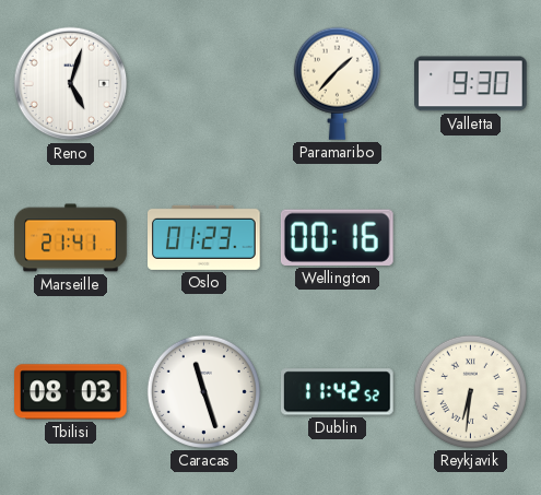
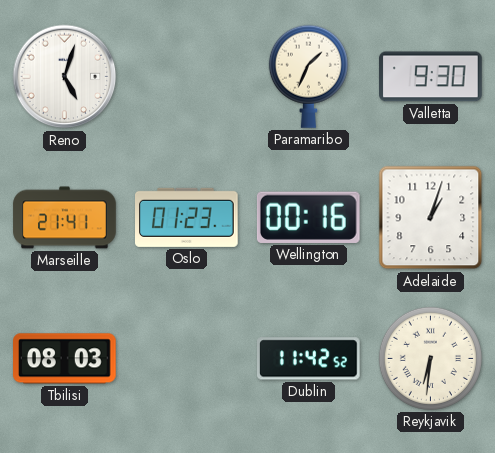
Paramaribo: 1:37 -> 1:34
Adelaide: none -> 1:03
Caracas: 11:27 -> none
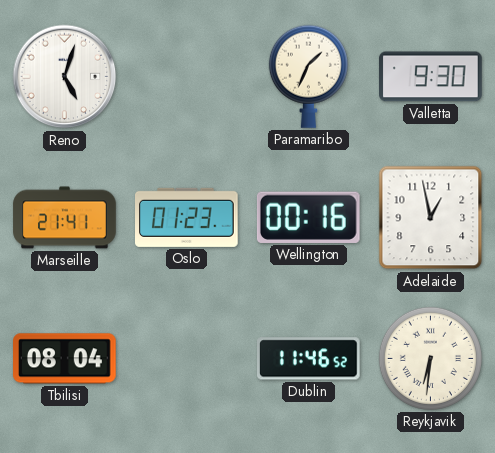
Adelaide: 1:03 -> 12:58
Tbilisi: 08:03 -> 08:04
Dublin: 11:42 -> 11:46
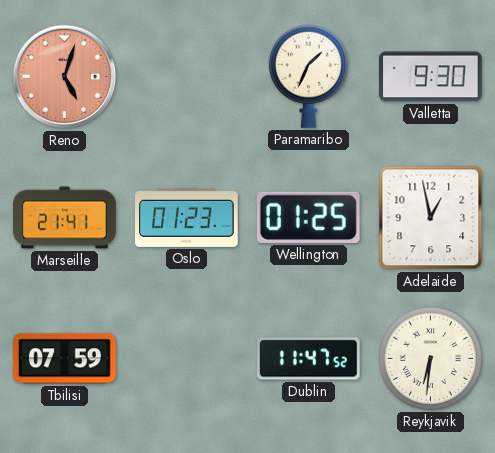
Reno dial: white -> salmon
Wellington: 00:16 -> 01:25
Tbilisi: 08:04 -> 07:59
Dublin: 11:46 -> 11:47
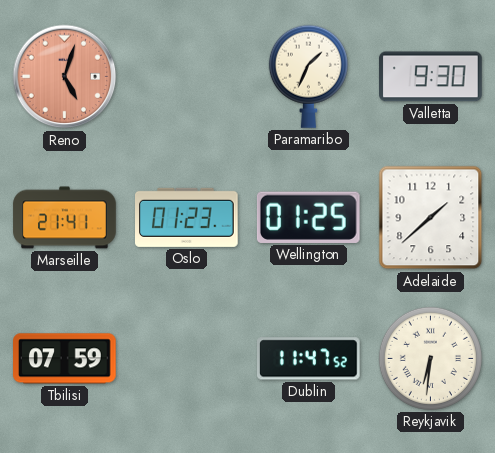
Adelaide: 12:58 -> 1:38
